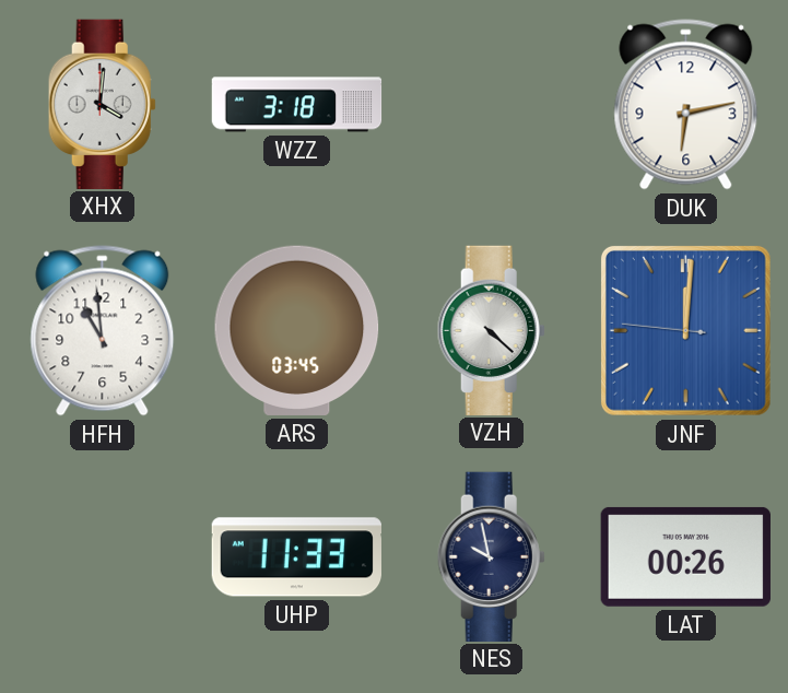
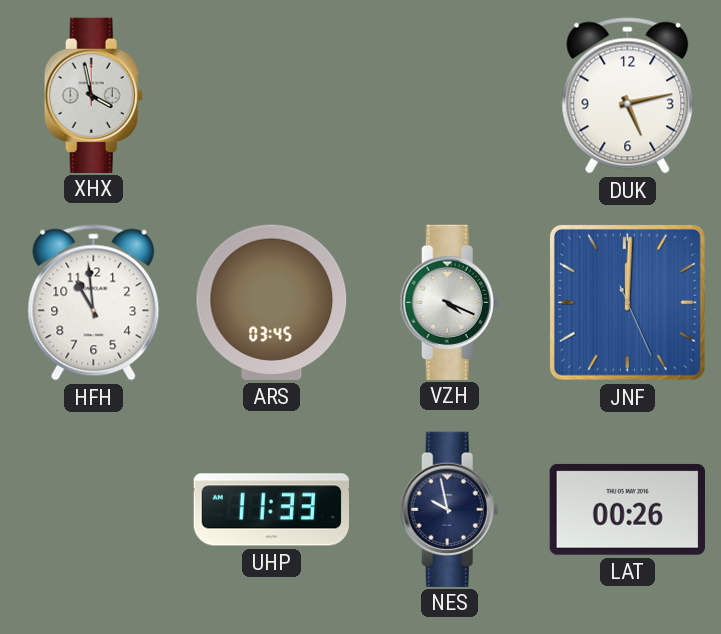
XHX: 4:01 -> 3:58
WZZ: 3:18 -> none
DUK: 6:13 -> 5:13
VZH: 4:22 -> 4:19
JNF: 12:00:46 -> 12:00:26
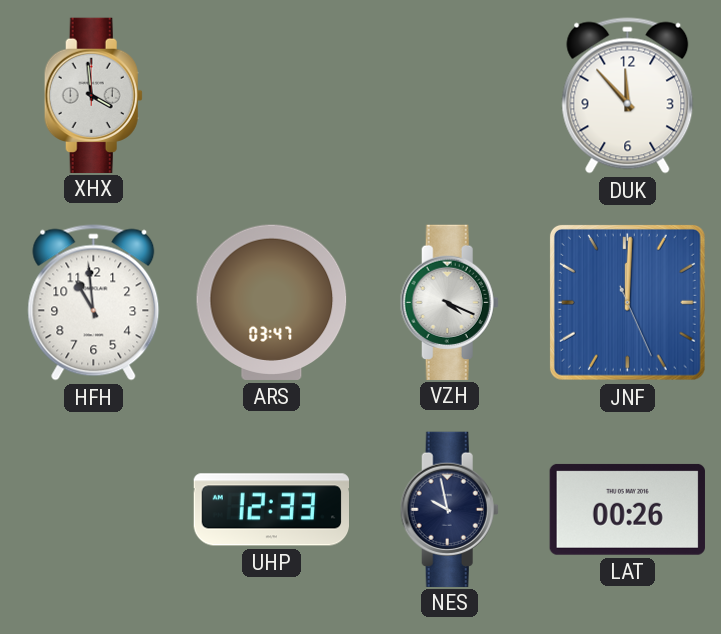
XHX: 3:58 -> 3:59
DUK: 5:13 -> 11:53
ARS: 03:45 -> 03:47
UHP: 11:33 -> 12:33
